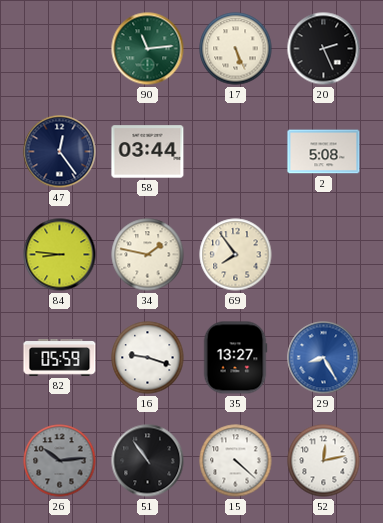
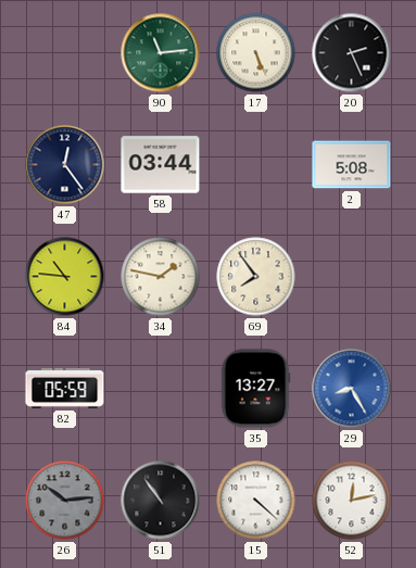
84: 8:46 -> 10:46
16: 9:18 -> none
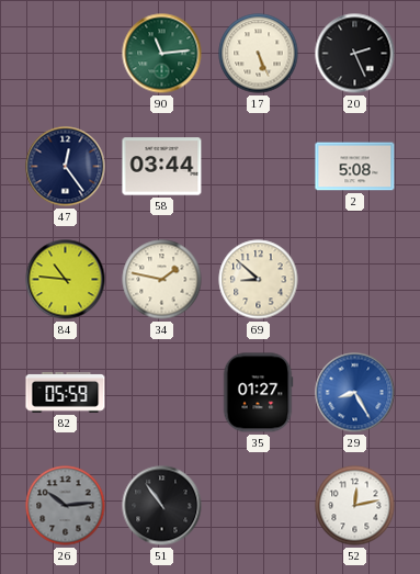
69: 7:54 -> 8:52
35: 13:27 -> 01:27
15: 4:22 -> none
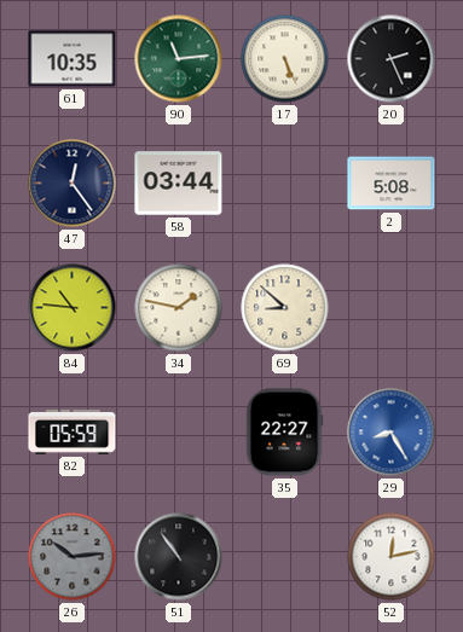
61: none -> 10:35
35: 01:27 -> 22:27
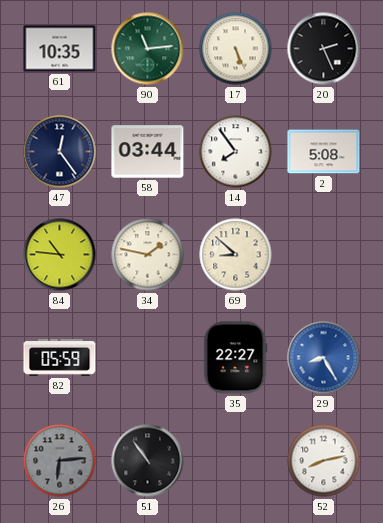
14: none -> 7:54
26: 10:14 -> 6:14
52: 12:13 -> 8:13
